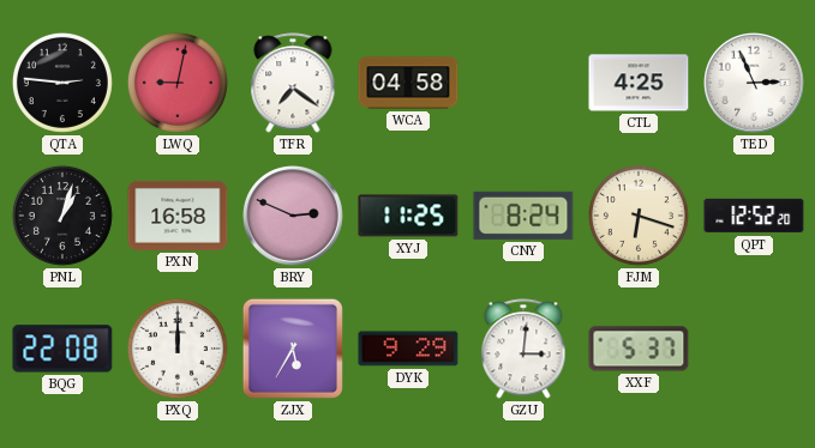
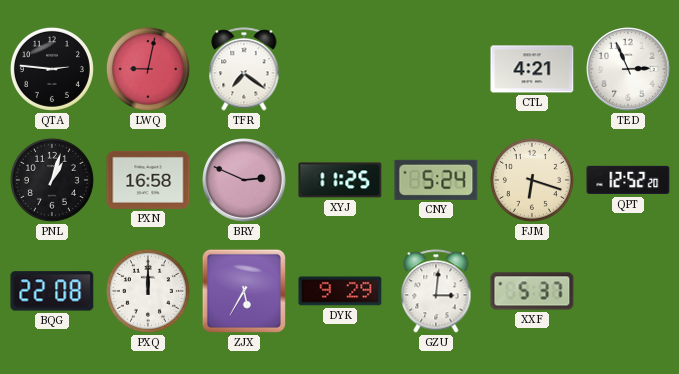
WCA: 04:58 -> none
CTL: 4:25 -> 4:21
CNY: 8:24 -> 5:24
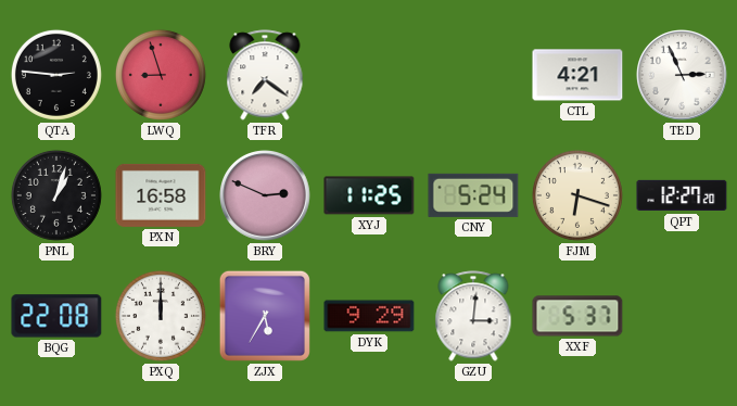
LWQ: 9:02 -> 8:57
QPT: 12:52 -> 12:27
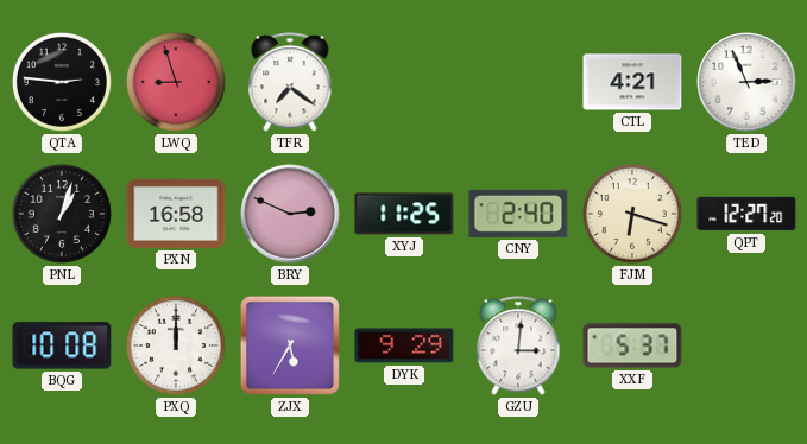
CNY: 5:24 -> 2:40
BQG: 22:08 -> 10:08
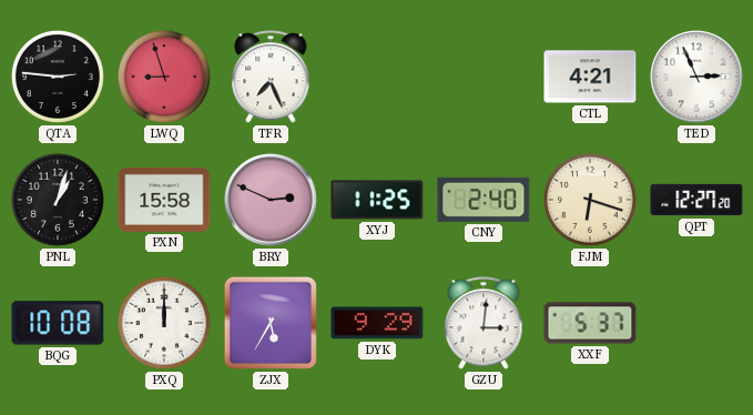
TFR: 7:21 -> 7:26
PXN: 16:58 -> 15:58
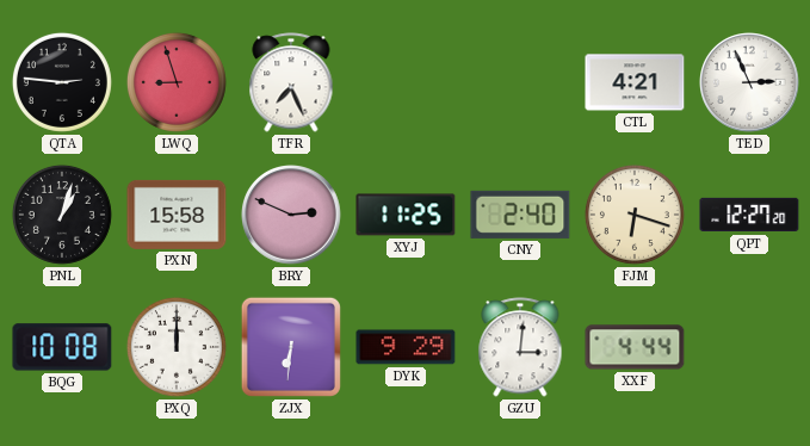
ZJX: 5:35 -> 6:31
XXF: 5:37 -> 4:44
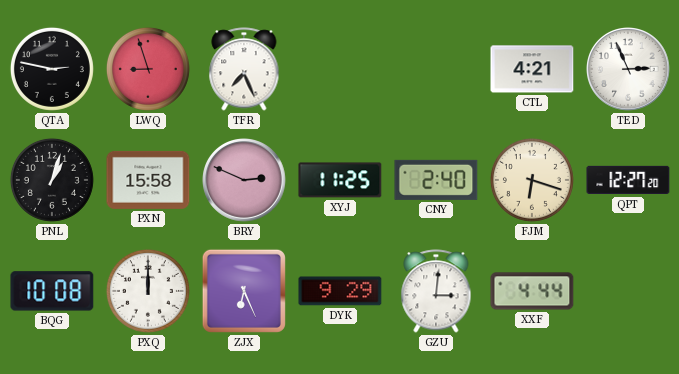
QTA: 2:46 -> 2:47
ZJX: 6:31 -> 6:26
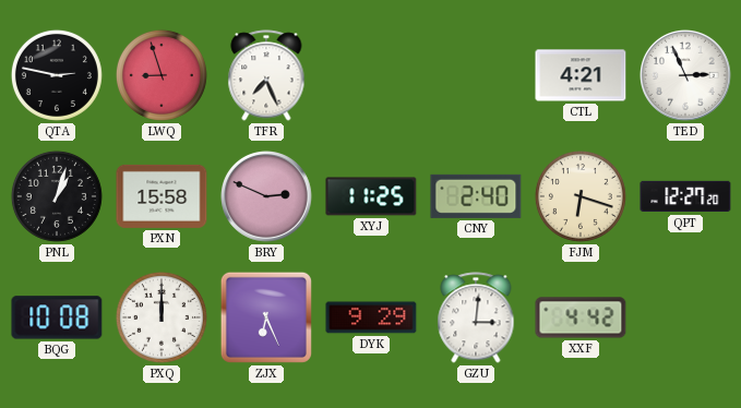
XXF: 4:44 -> 4:42
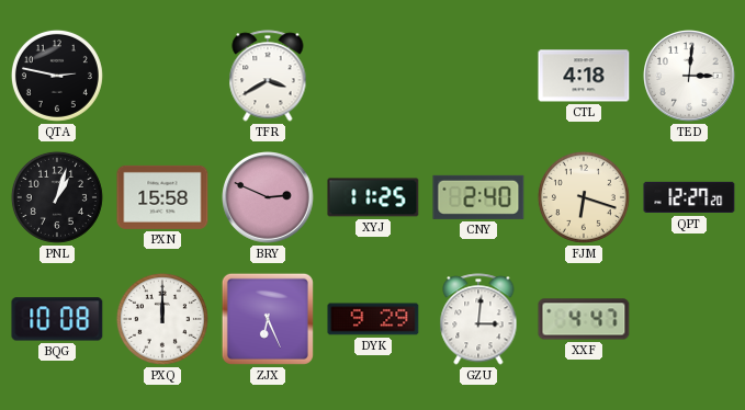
LWQ: 8:57 -> none
TFR: 7:26 -> 3:40
CTL: 4:21 -> 4:18
TED: 2:56 -> 3:01
XXF: 4:42 -> 4:47
